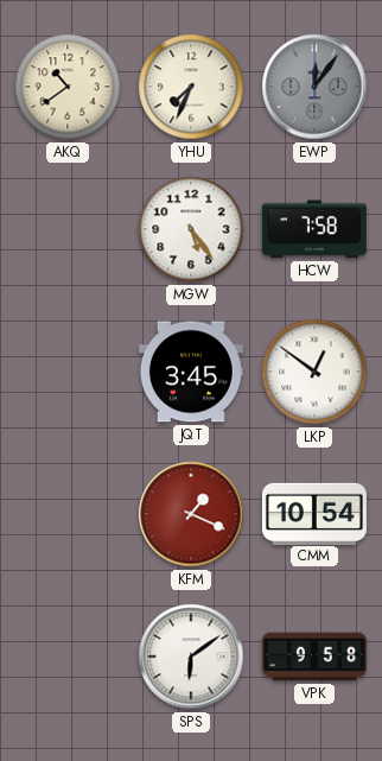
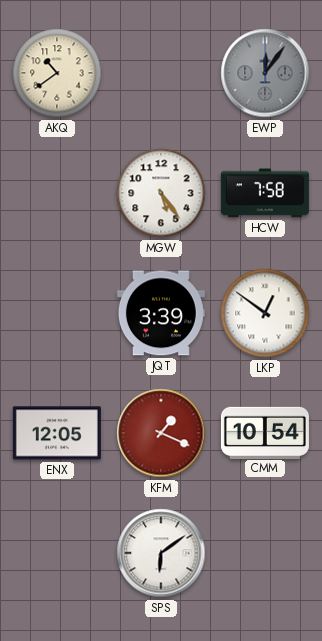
YHU: 7:34 -> none
JQT: 3:45 -> 3:39
ENX: none -> 12:05
VPK: 9:58 -> none
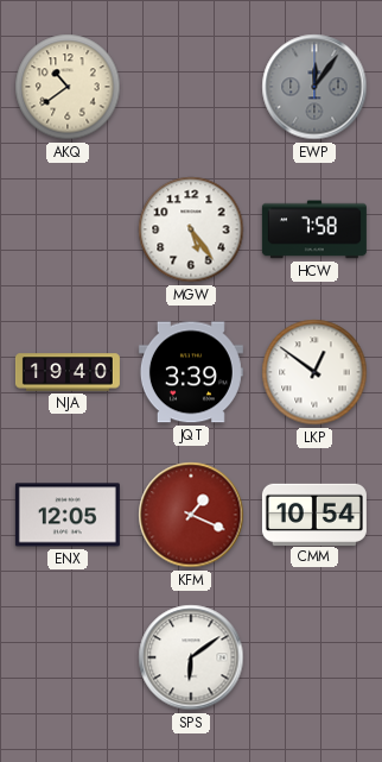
NJA: none -> 19:40
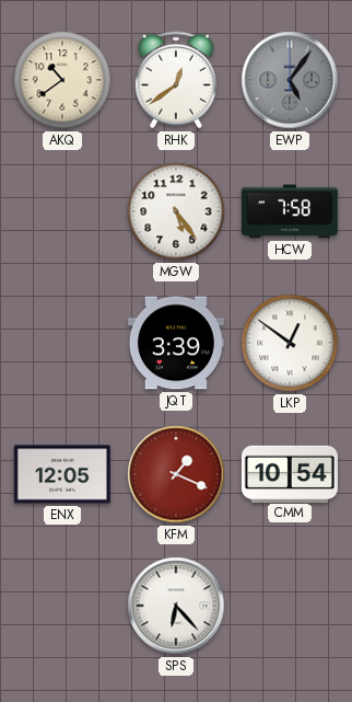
RHK: none -> 12:39
EWP: 12:06 -> 5:06
NJA: 19:40 -> none
SPS: 6:09 -> 6:23
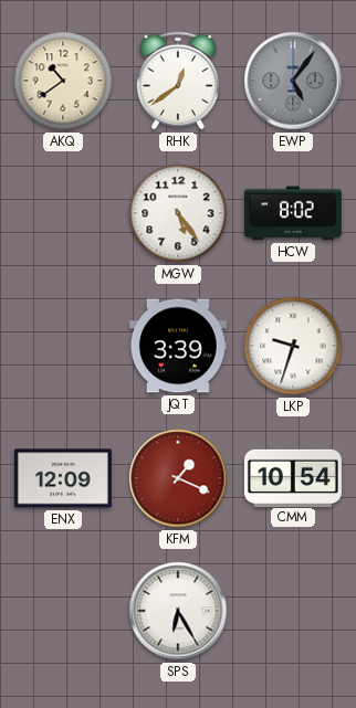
HCW: 7:58 -> 8:02
LKP: 12:51 -> 9:33
ENX: 12:05 -> 12:09
SPS: 6:23 -> 6:25
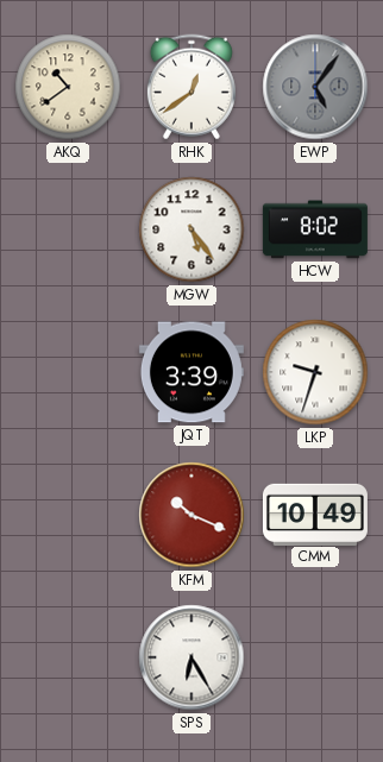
ENX: 12:09 -> none
KFM: 1:19 -> 10:19
CMM: 10:54 -> 10:49
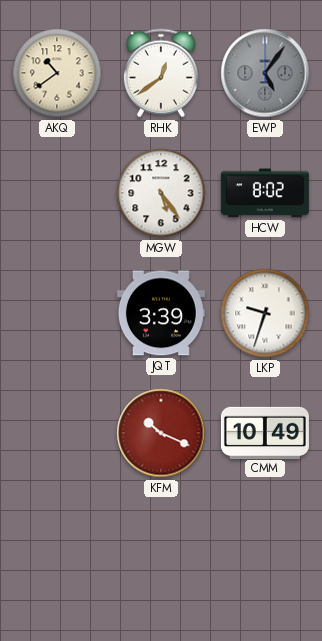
SPS: 6:25 -> none
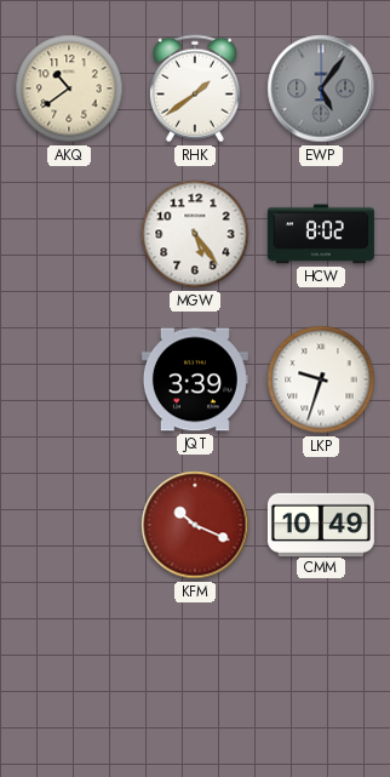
RHK: 12:39 -> 1:39
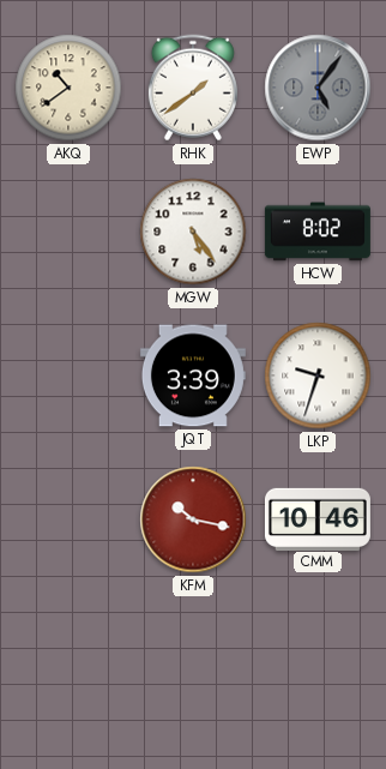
KFM: 10:19 -> 10:17
CMM: 10:49 -> 10:46
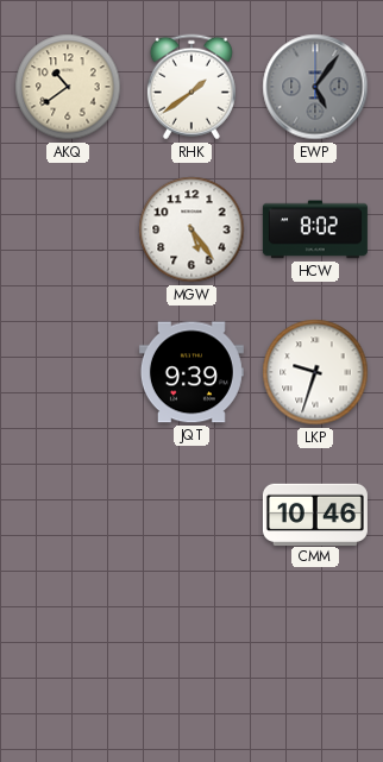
JQT: 3:39 -> 9:39
KFM: 10:17 -> none
